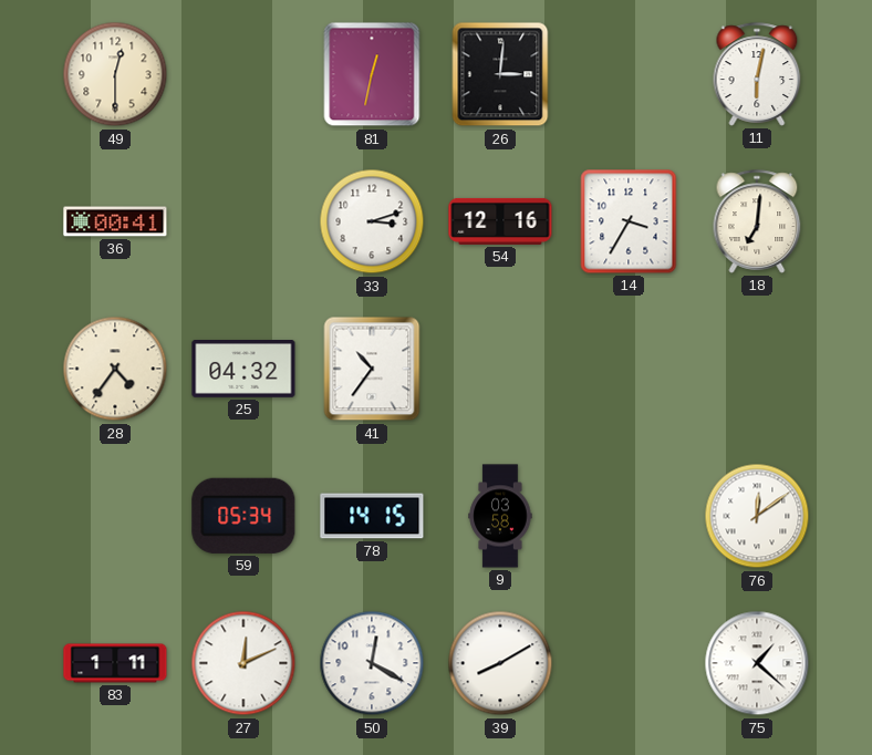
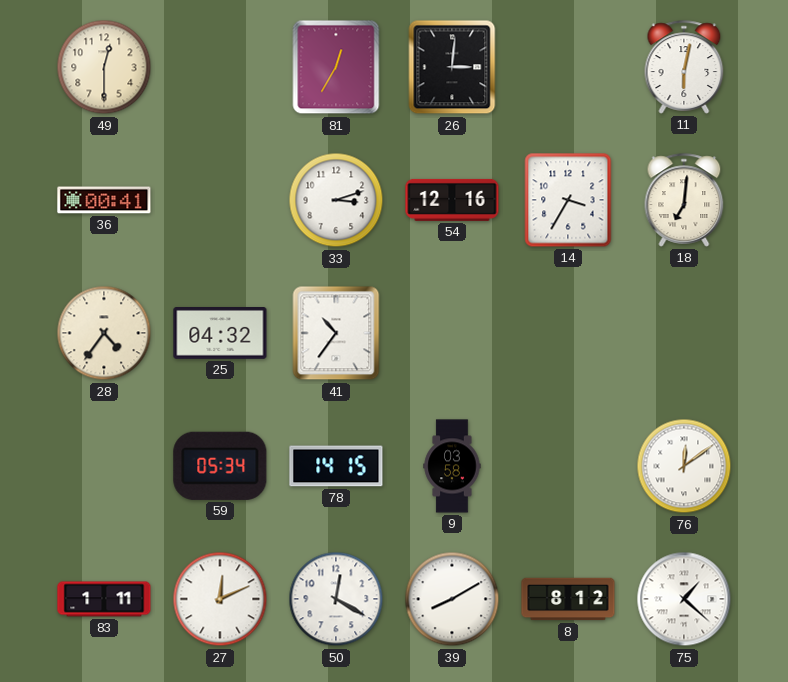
81: 12:32 -> 12:35
8: none -> 8:12
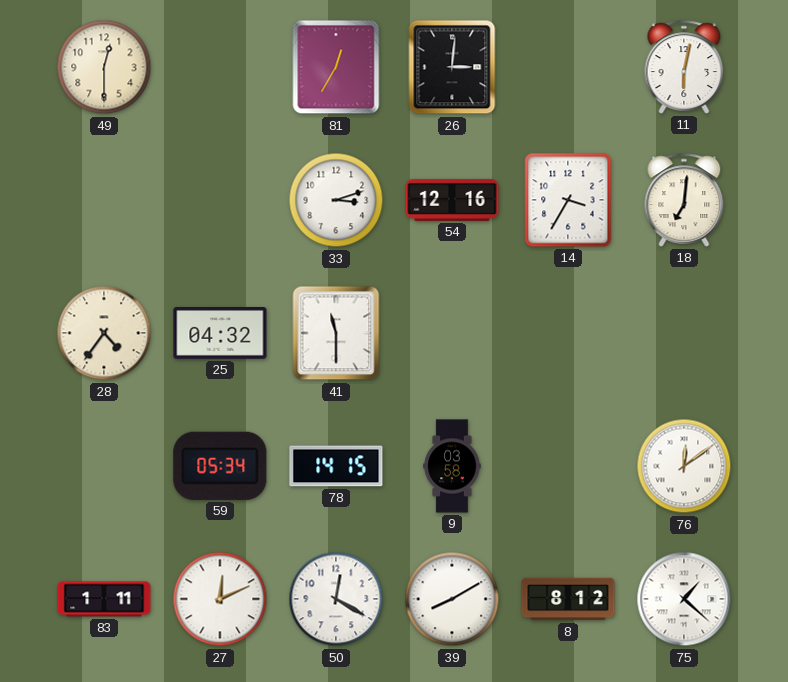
36: 00:41 -> none
41: 10:36 -> 11:30
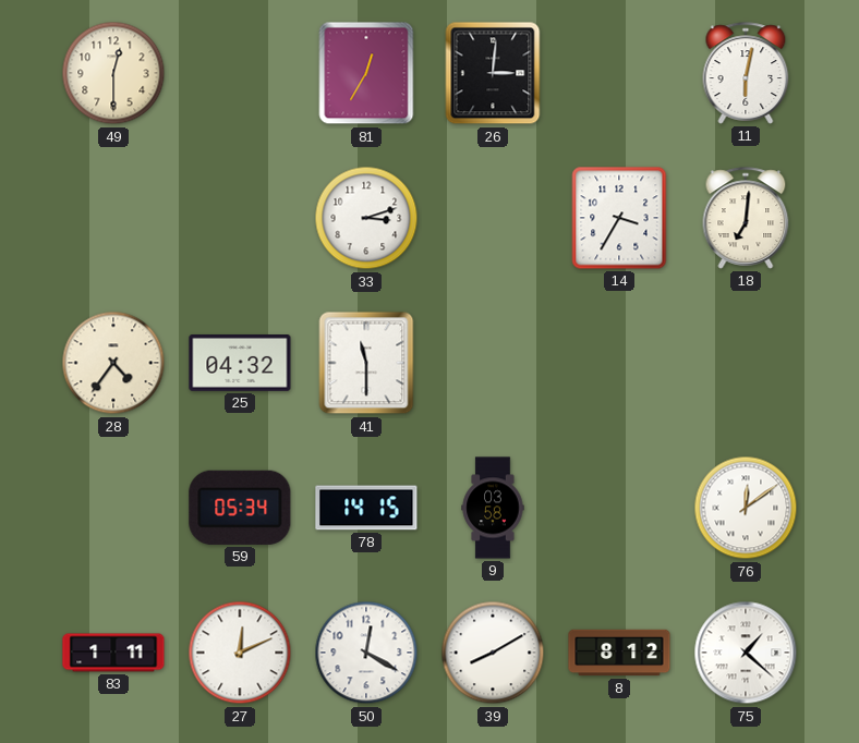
54: 12:16 -> none
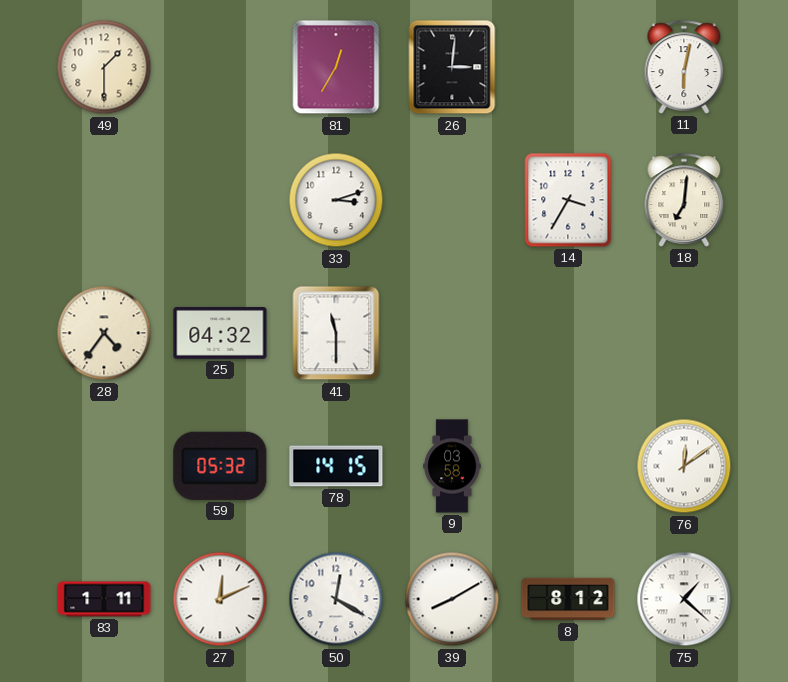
49: 12:30 -> 1:30
59: 05:34 -> 05:32
